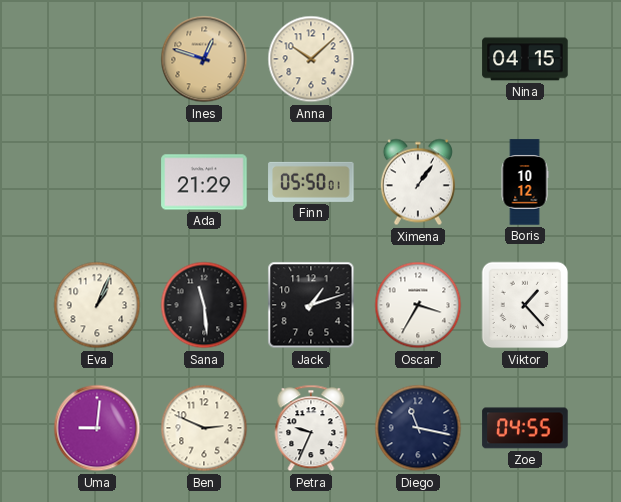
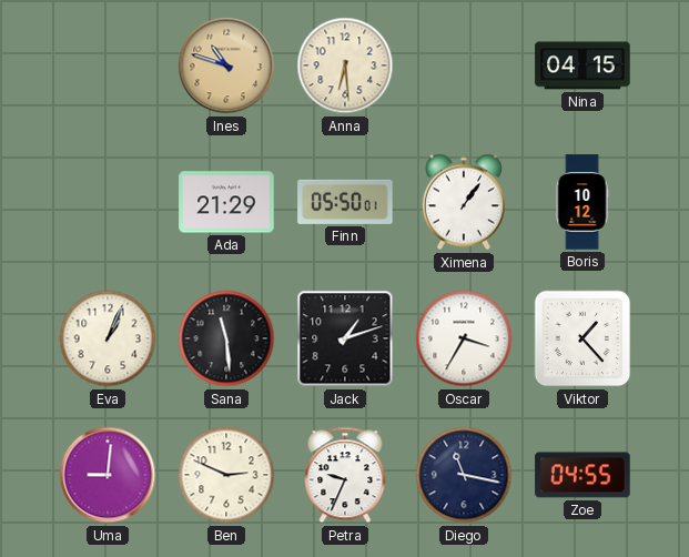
Ines: 12:48 -> 10:48
Anna: 10:08 -> 6:29
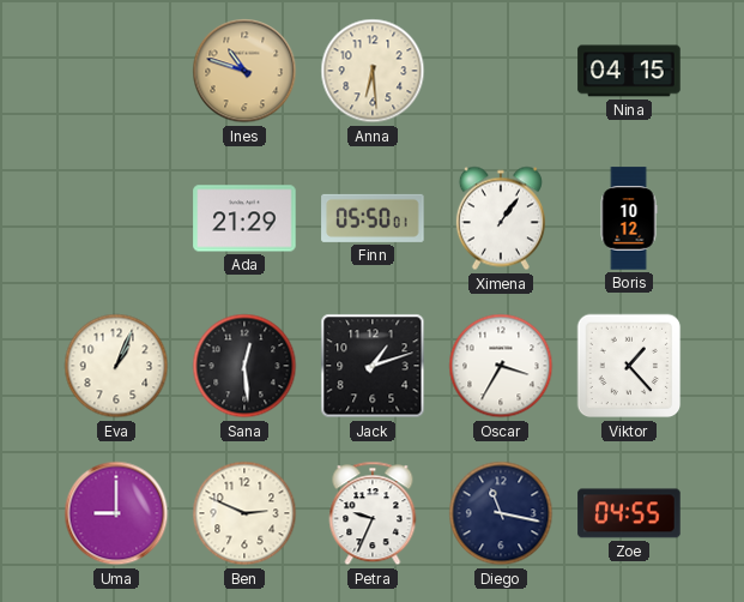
Sana: 11:29 -> 12:29
Uma: 9:01 -> 9:00
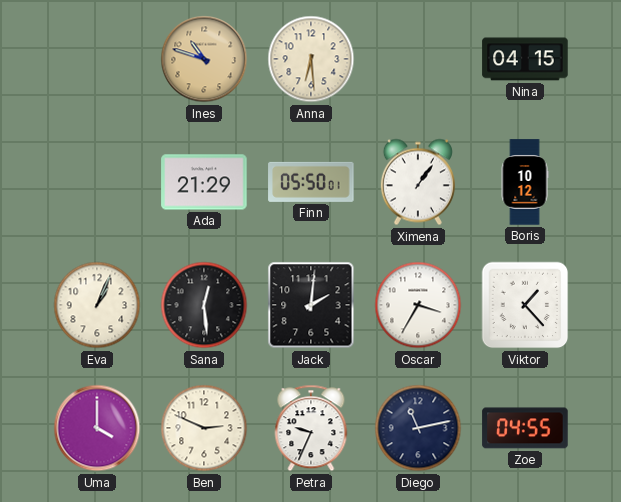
Jack: 1:12 -> 2:01
Uma: 9:00 -> 4:00
Diego: 11:17 -> 11:13
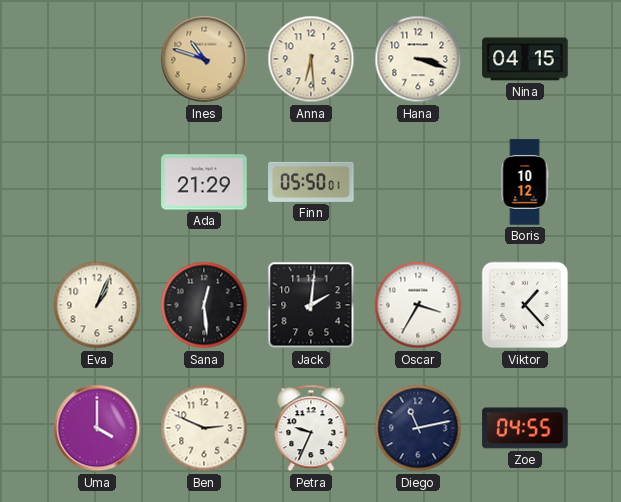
Hana: none -> 3:18
Ximena: 1:06 -> none
